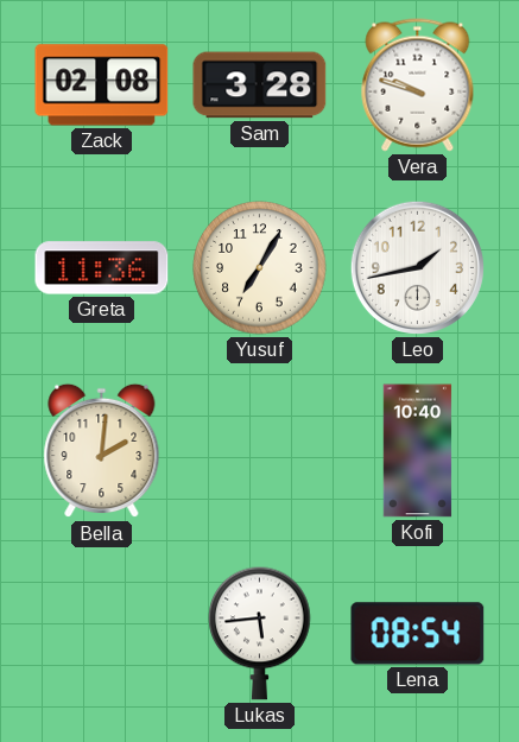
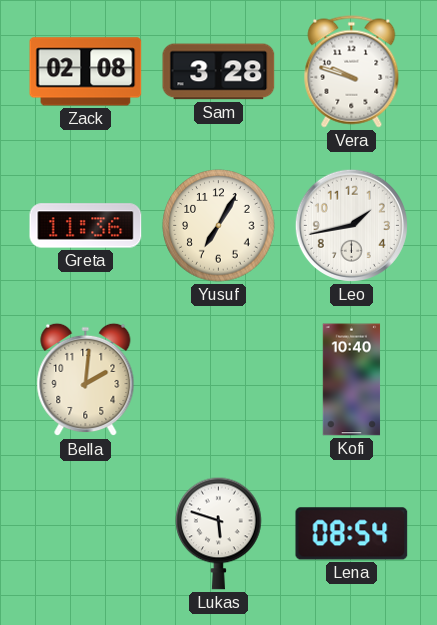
Lukas: 5:44 -> 5:48
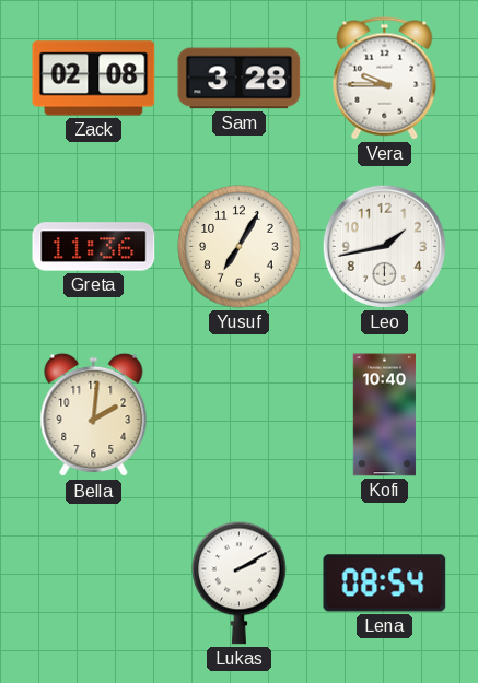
Vera: 9:48 -> 9:45
Lukas: 5:48 -> 2:10
